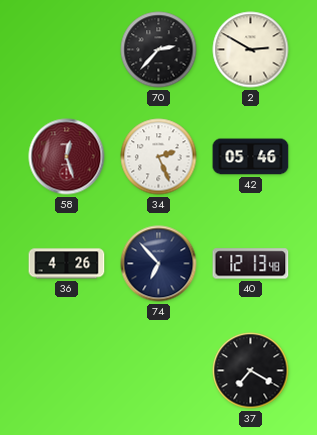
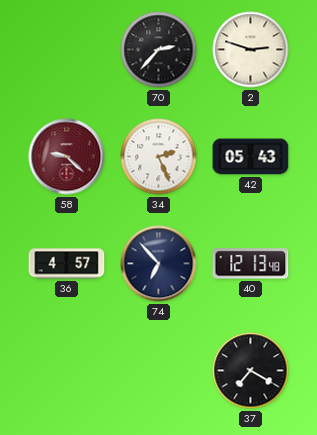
2: 2:50 -> 2:48
58: 12:27 -> 9:22
42: 05:46 -> 05:43
36: 4:26 -> 4:57
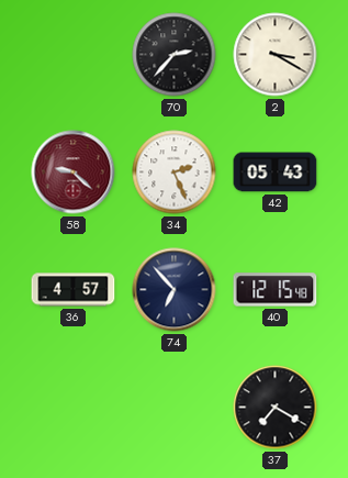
2: 2:48 -> 3:20
40: 12:13 -> 12:15
